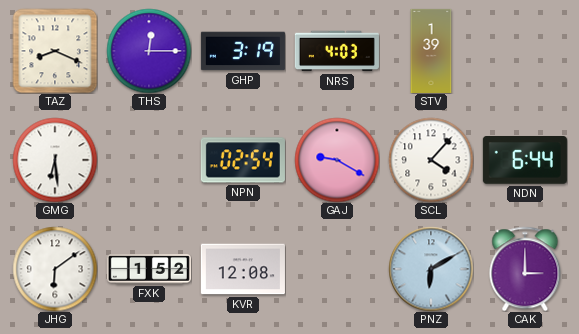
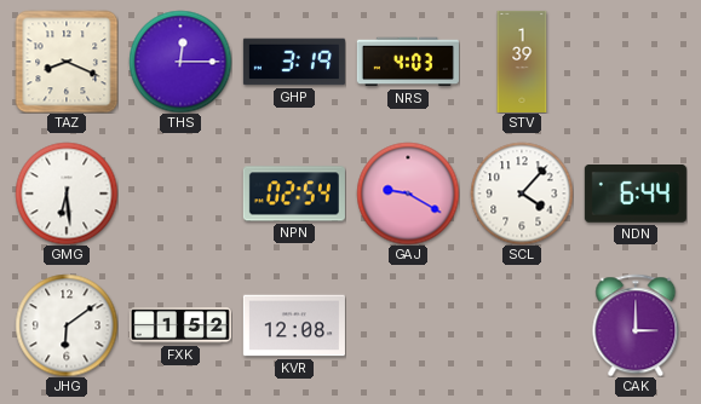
PNZ: 6:10 -> none
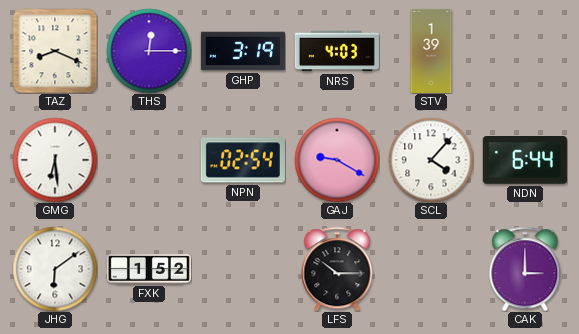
KVR: 12:08 -> none
LFS: none -> 10:15
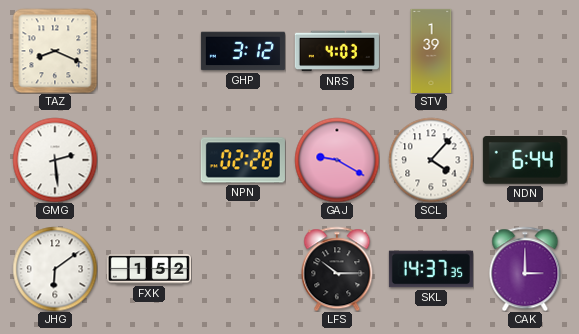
THS: 12:15 -> none
GHP: 3:19 -> 3:12
GMG: 6:29 -> 2:29
NPN: 02:54 -> 02:28
SKL: none -> 14:37
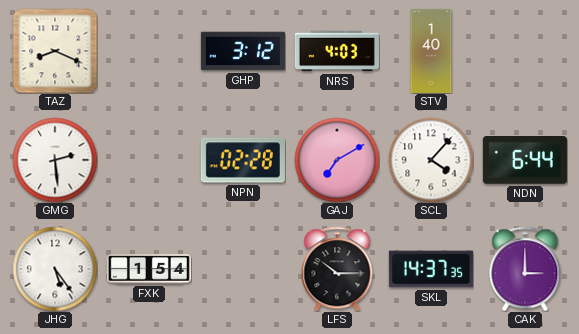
STV: 1:39 -> 1:40
GAJ: 9:20 -> 7:10
JHG: 6:09 -> 5:24
FXK: 1:52 -> 1:54
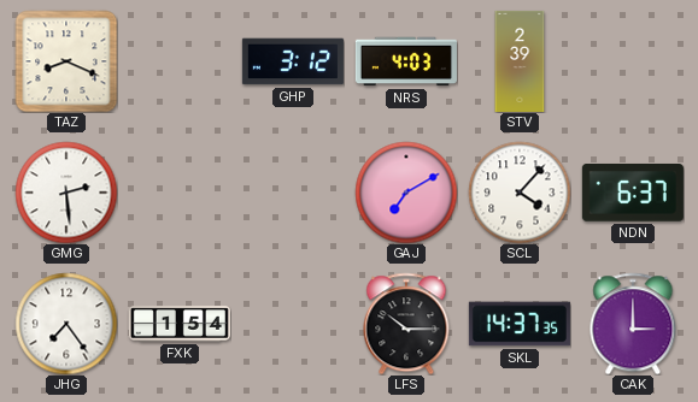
STV: 1:40 -> 2:39
NPN: 02:28 -> none
NDN: 6:44 -> 6:37
JHG: 5:24 -> 7:24
